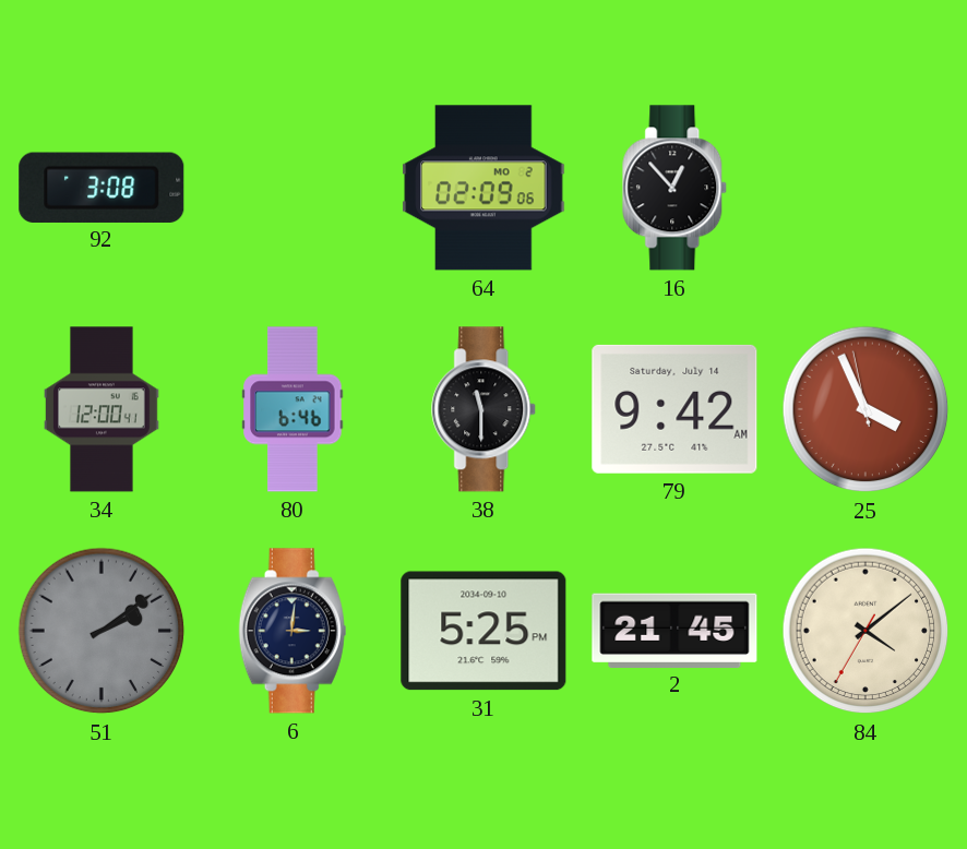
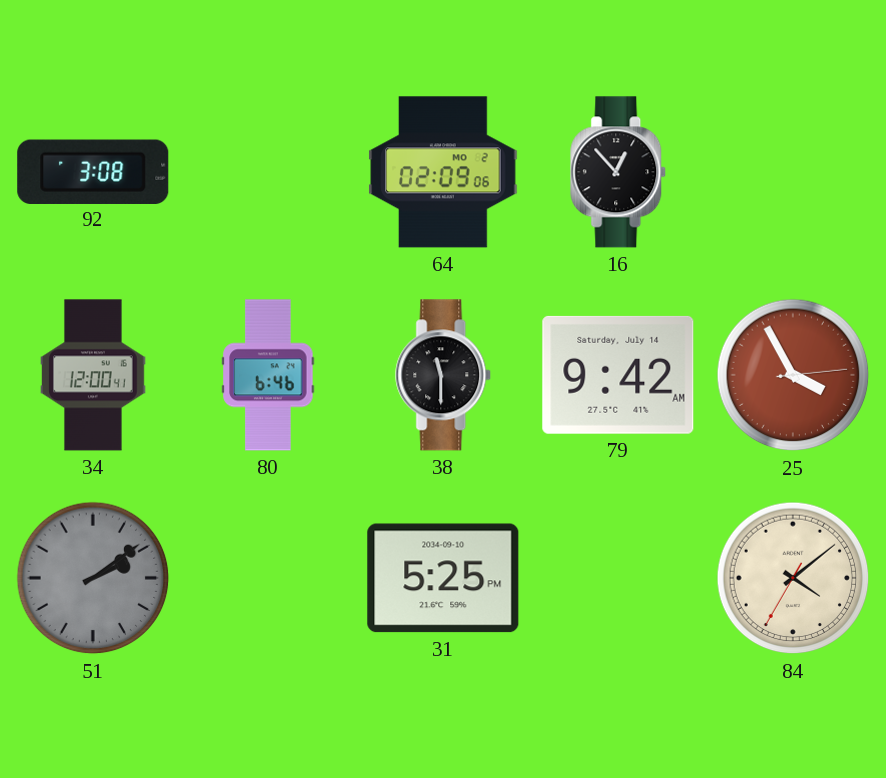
25: 3:55:58 -> 3:55:14
6: 3:01 -> none
2: 21:45 -> none
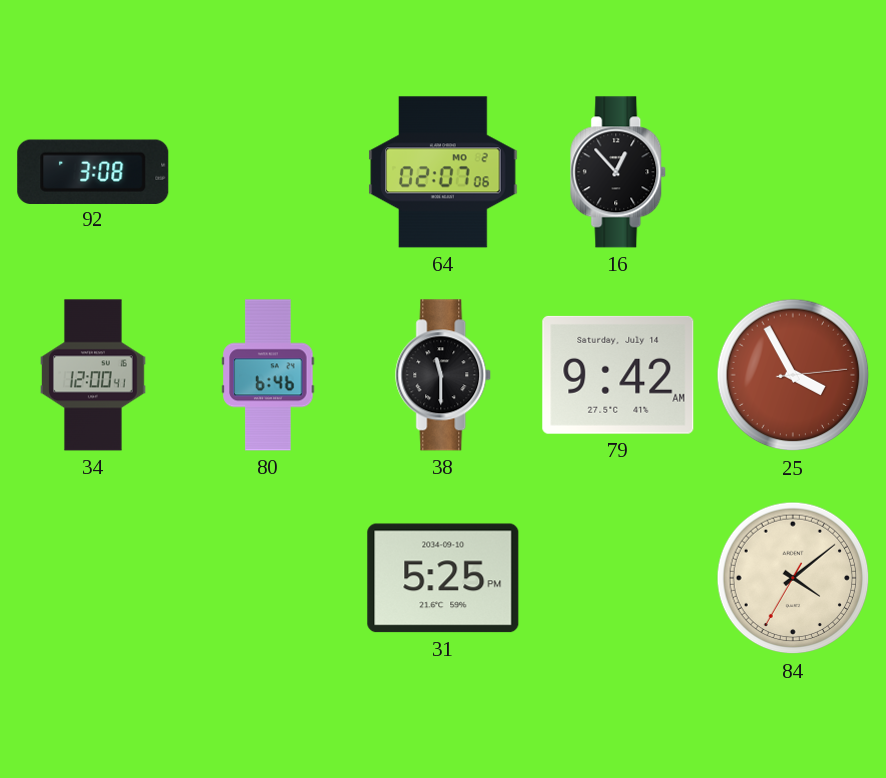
64: 02:09 -> 02:07
51: 2:09 -> none
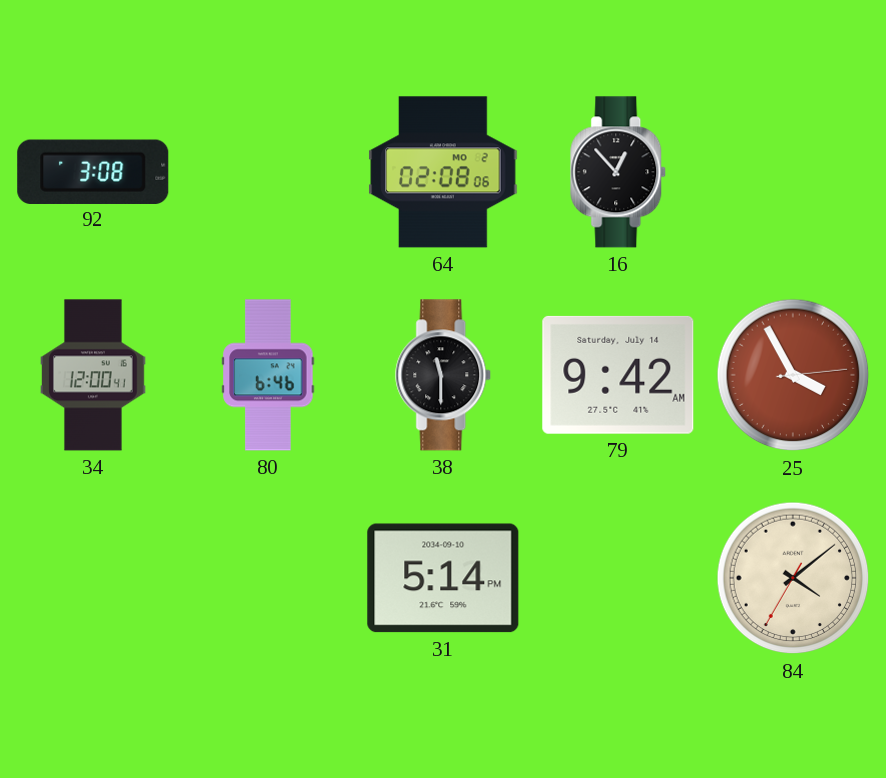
64: 02:07 -> 02:08
31: 5:25 -> 5:14
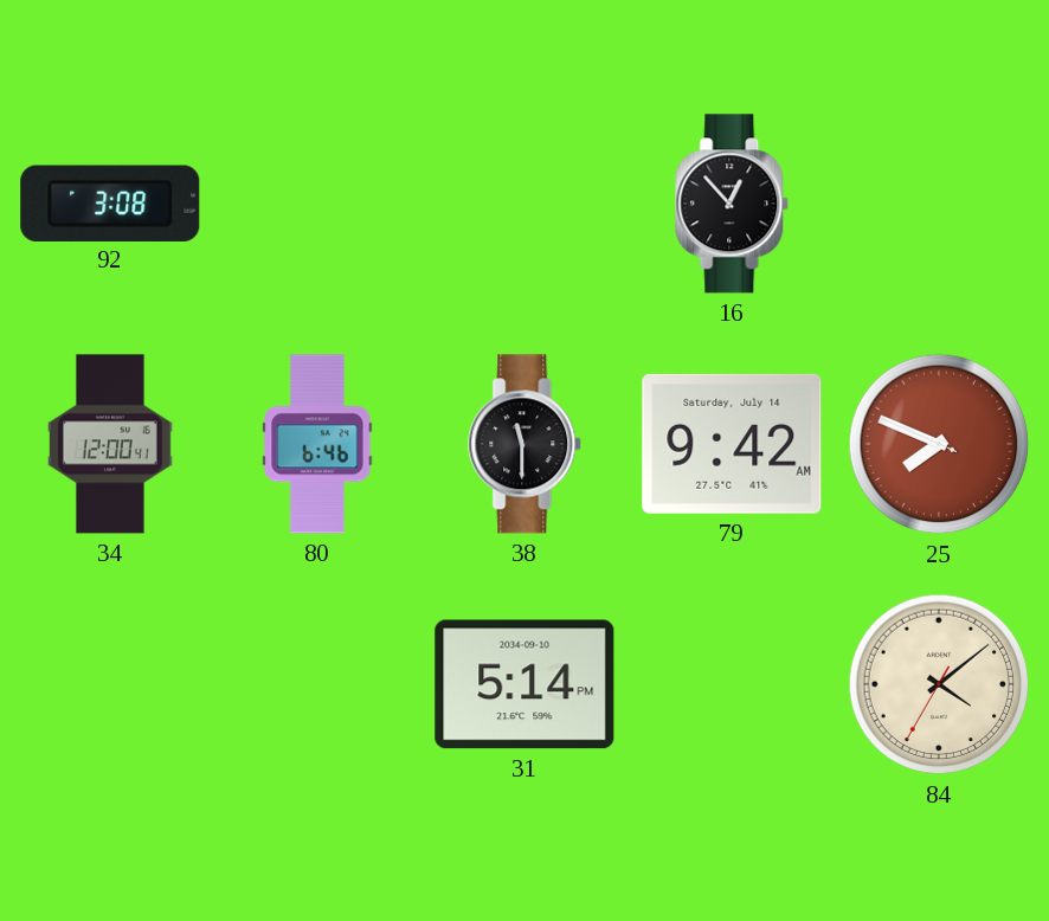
64: 02:08 -> none
25: 3:55 -> 7:48
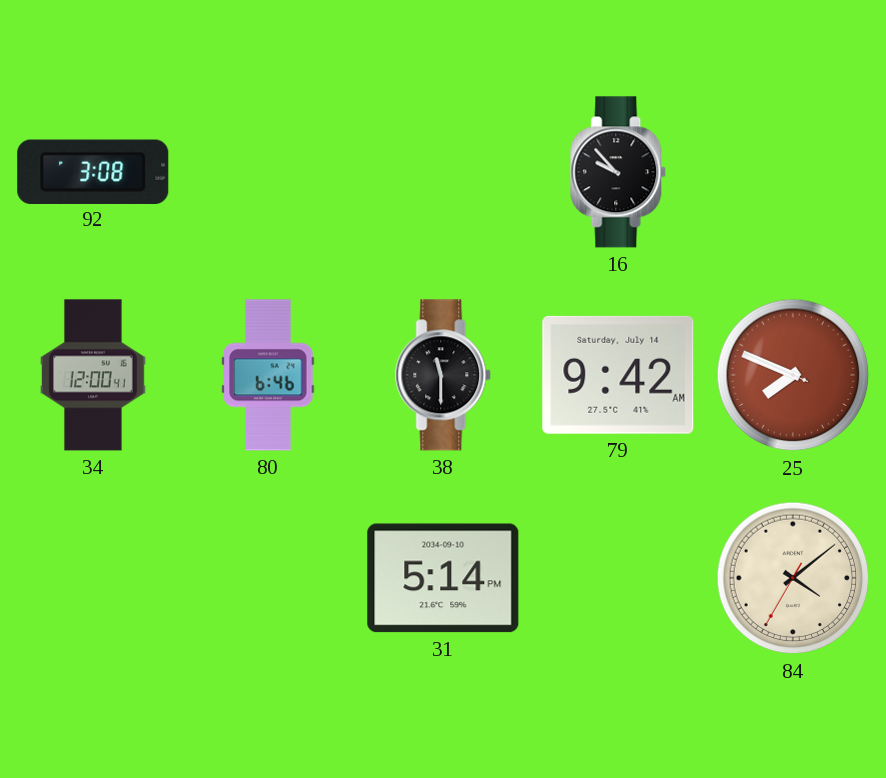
16: 12:53 -> 9:53
